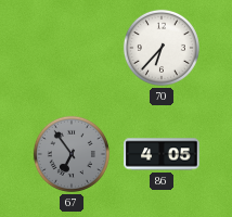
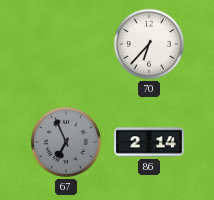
67: 6:54 -> 6:56
86: 4:05 -> 2:14
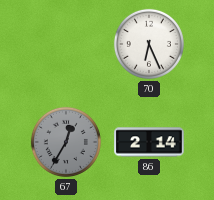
70: 6:37 -> 6:26
67: 6:56 -> 12:35
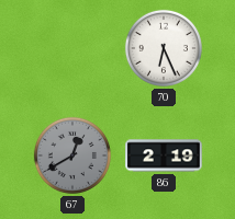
67: 12:35 -> 12:40
86: 2:14 -> 2:19
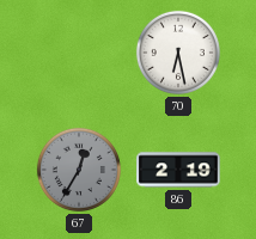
70: 6:26 -> 6:28
67: 12:40 -> 12:35
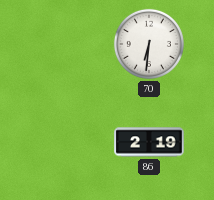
70: 6:28 -> 6:31
67: 12:35 -> none
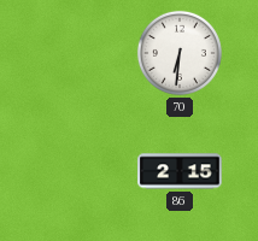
86: 2:19 -> 2:15
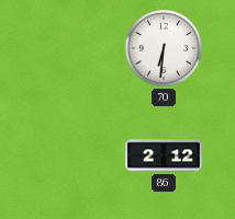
86: 2:15 -> 2:12
